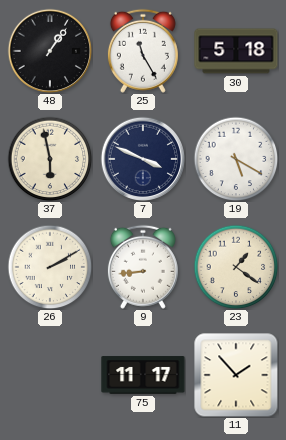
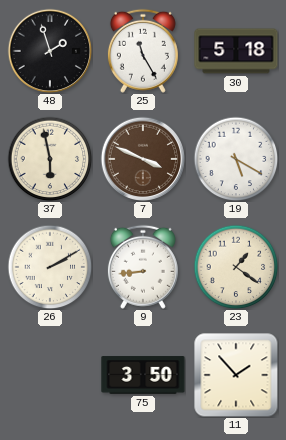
48: 1:06 -> 1:57
7 dial: navy -> brown
75: 11:17 -> 3:50
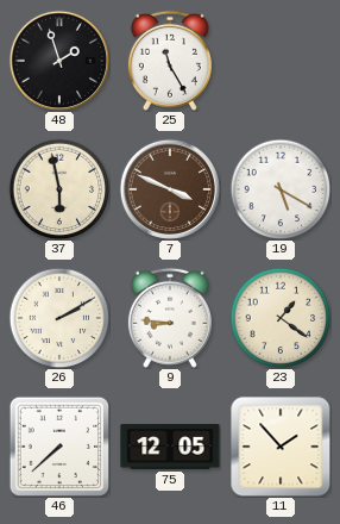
30: 5:18 -> none
9: 8:44 -> 8:46
46: none -> 7:38
75: 3:50 -> 12:05
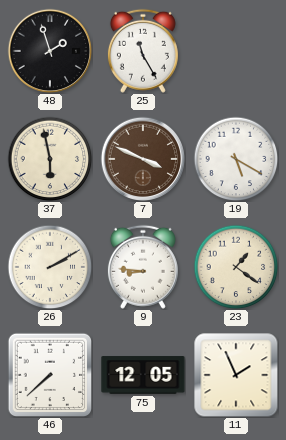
11: 1:53 -> 1:56
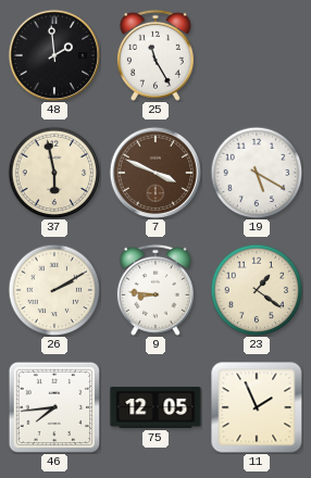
48: 1:57 -> 1:59
46: 7:38 -> 7:44
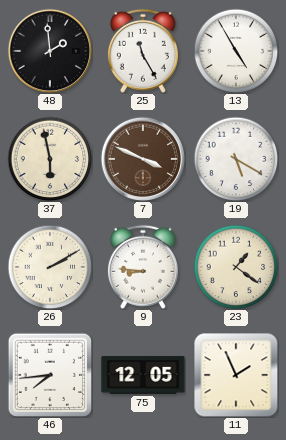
13: none -> 4:55
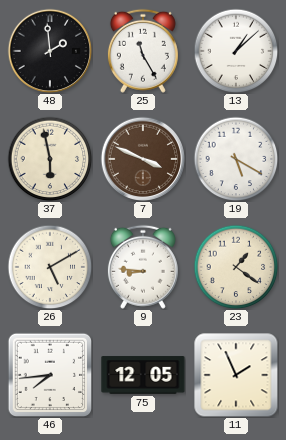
13: 4:55 -> 1:08
26: 2:10 -> 5:10
